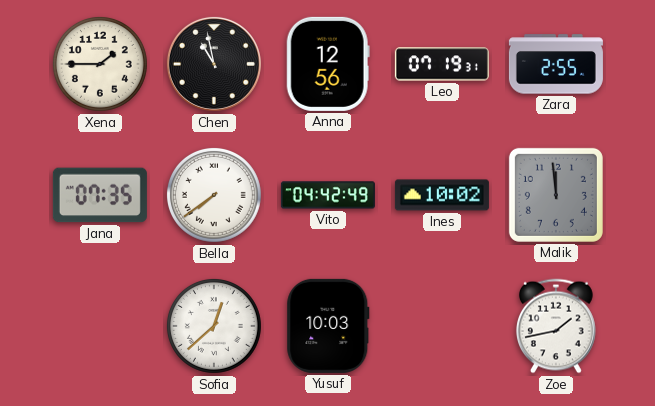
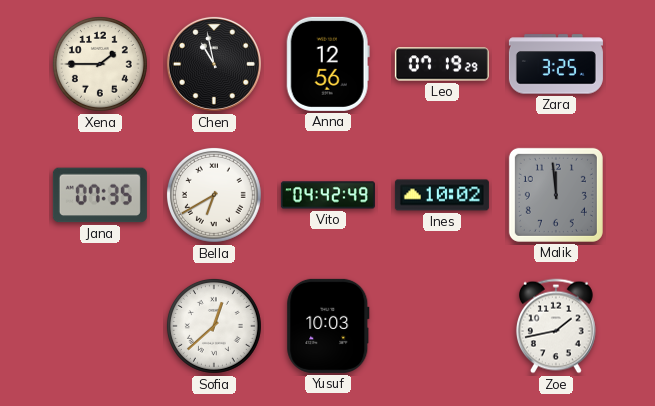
Leo: 07:19:31 -> 07:19:29
Zara: 2:55 -> 3:25
Bella: 7:39 -> 6:40
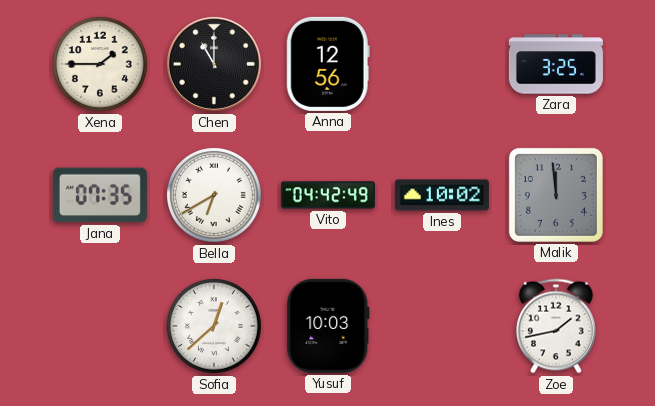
Chen: 10:58 -> 11:00
Leo: 07:19 -> none
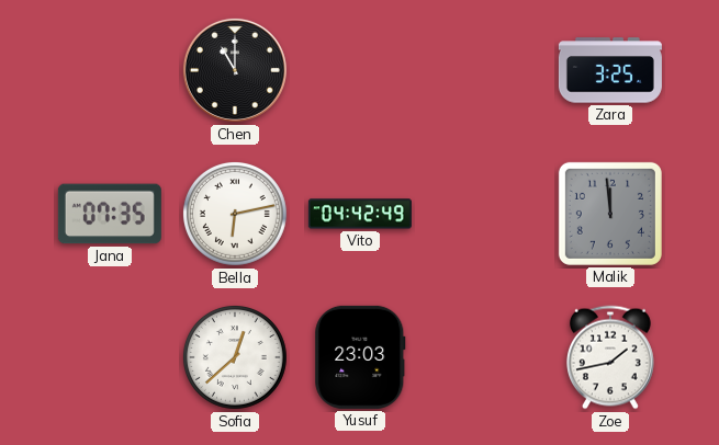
Xena: 1:45 -> none
Anna: 12:56 -> none
Bella: 6:40 -> 6:13
Ines: 10:02 -> none
Yusuf: 10:03 -> 23:03
